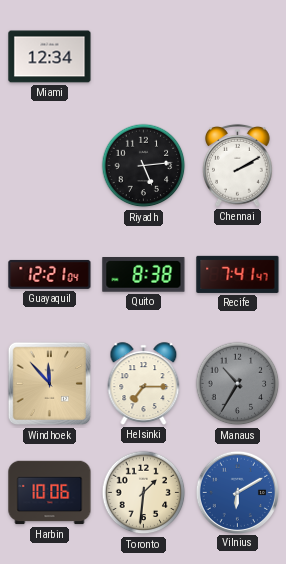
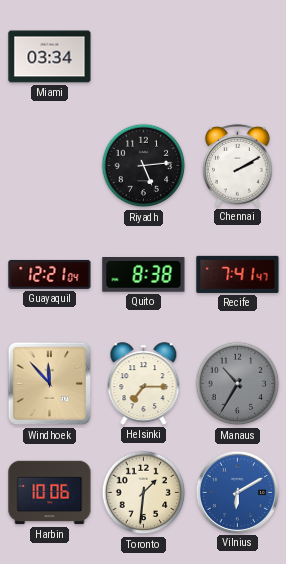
Miami: 12:34 -> 03:34
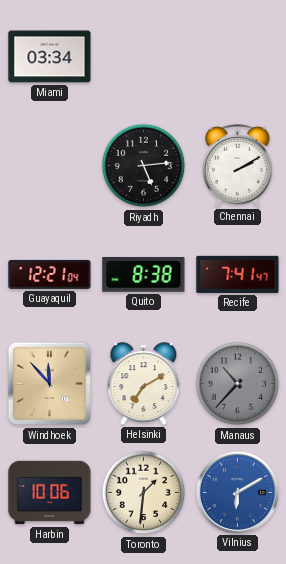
Helsinki: 7:15 -> 7:10
Manaus: 10:35 -> 10:37
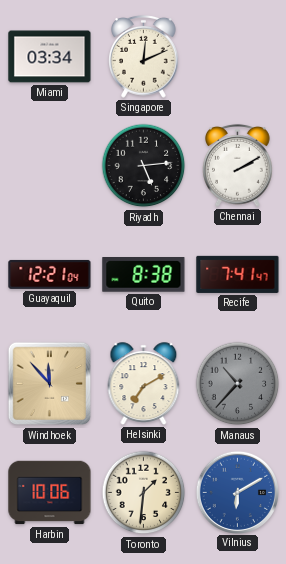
Singapore: none -> 12:11
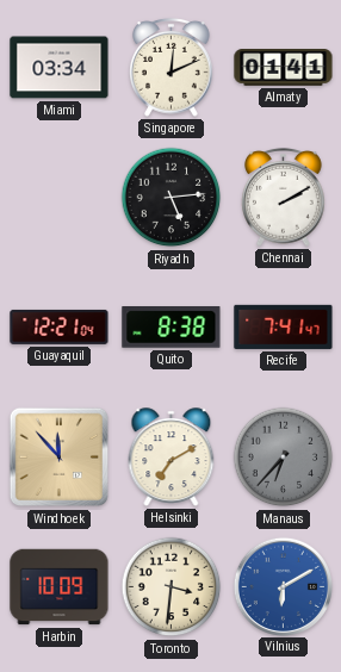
Almaty: none -> 01:41
Manaus: 10:37 -> 6:37
Harbin: 10:06 -> 10:09
Toronto: 1:31 -> 3:31
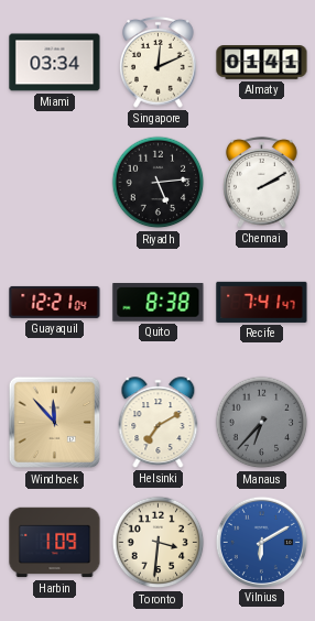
Harbin: 10:09 -> 1:09
